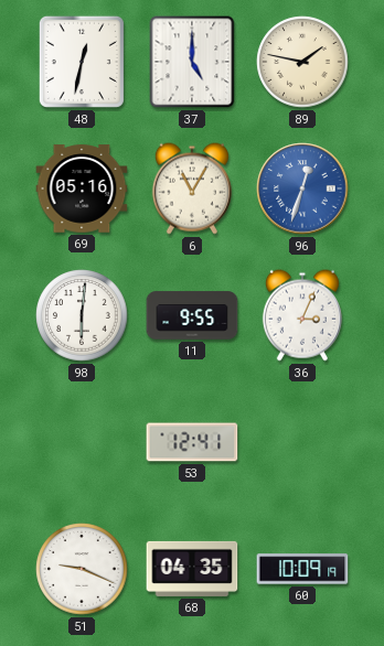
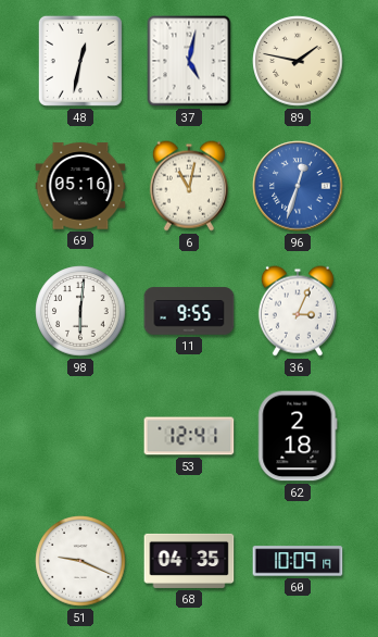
37: 5:00 -> 5:02
6: 11:05 -> 11:02
62: none -> 2:18
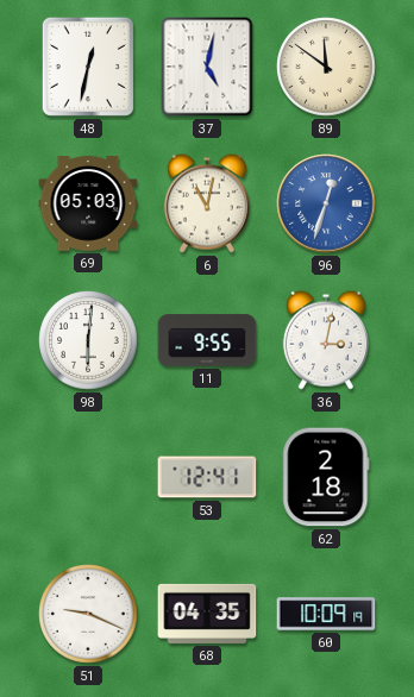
89: 1:47 -> 11:51
69: 05:16 -> 05:03
36: 3:04 -> 3:02
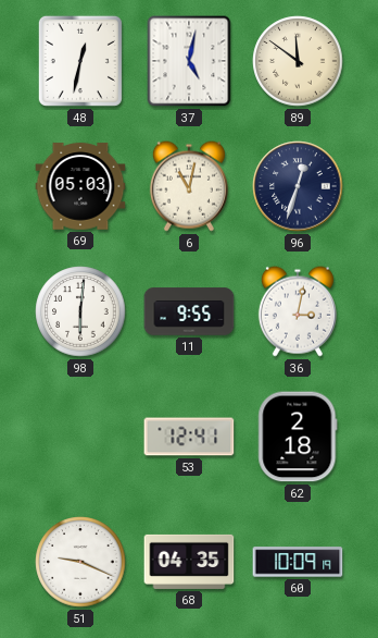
96 dial: blue -> navy
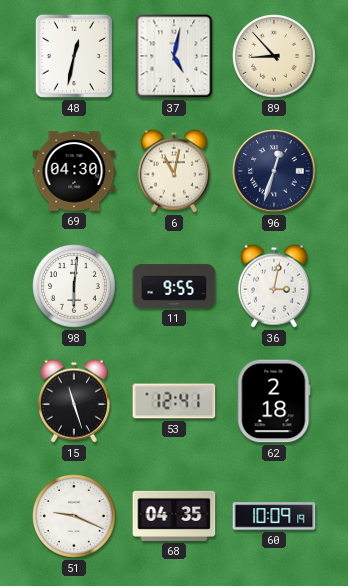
89: 11:51 -> 8:53
69: 05:03 -> 04:30
15: none -> 11:27
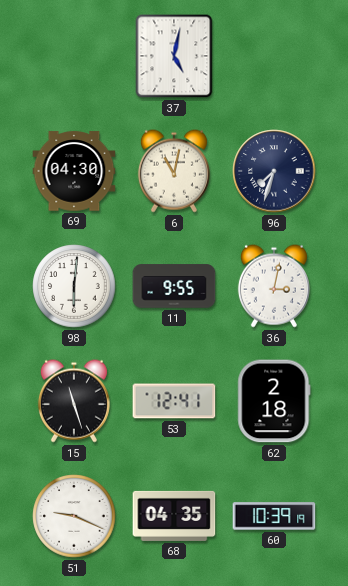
48: 12:32 -> none
89: 8:53 -> none
96: 12:33 -> 7:33
60: 10:09 -> 10:39
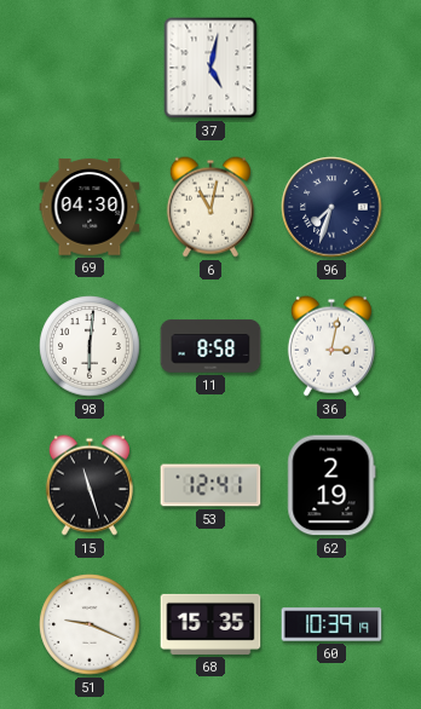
11: 9:55 -> 8:58
62: 2:18 -> 2:19
68: 04:35 -> 15:35
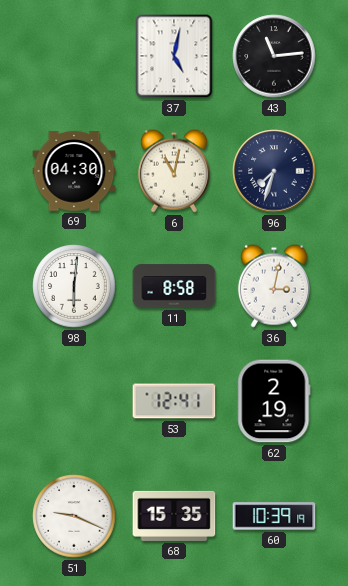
43: none -> 11:14
15: 11:27 -> none
